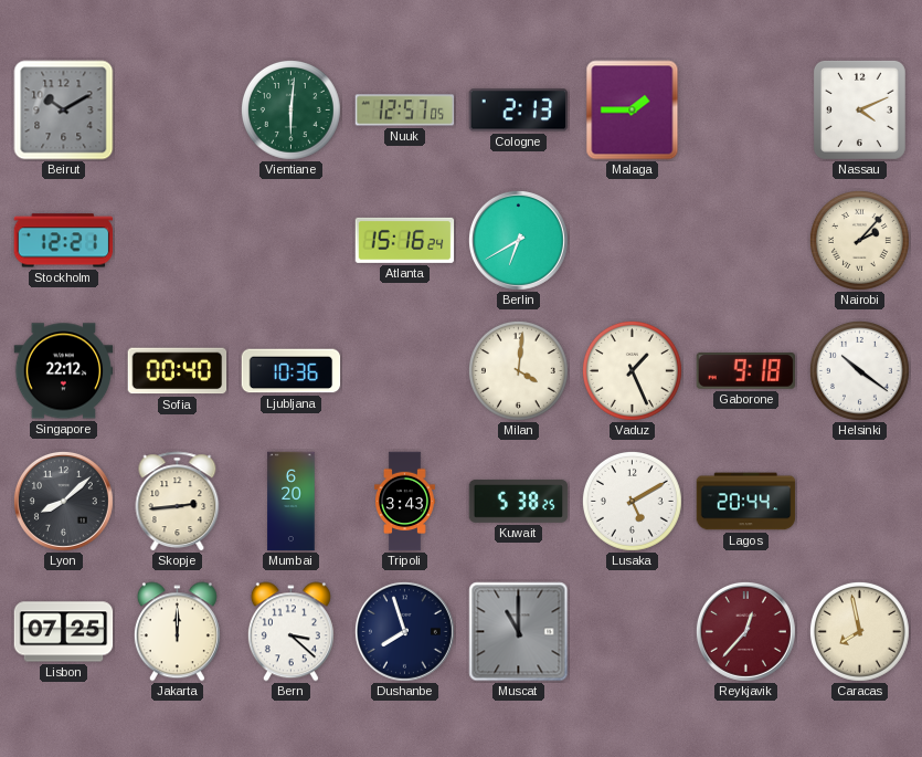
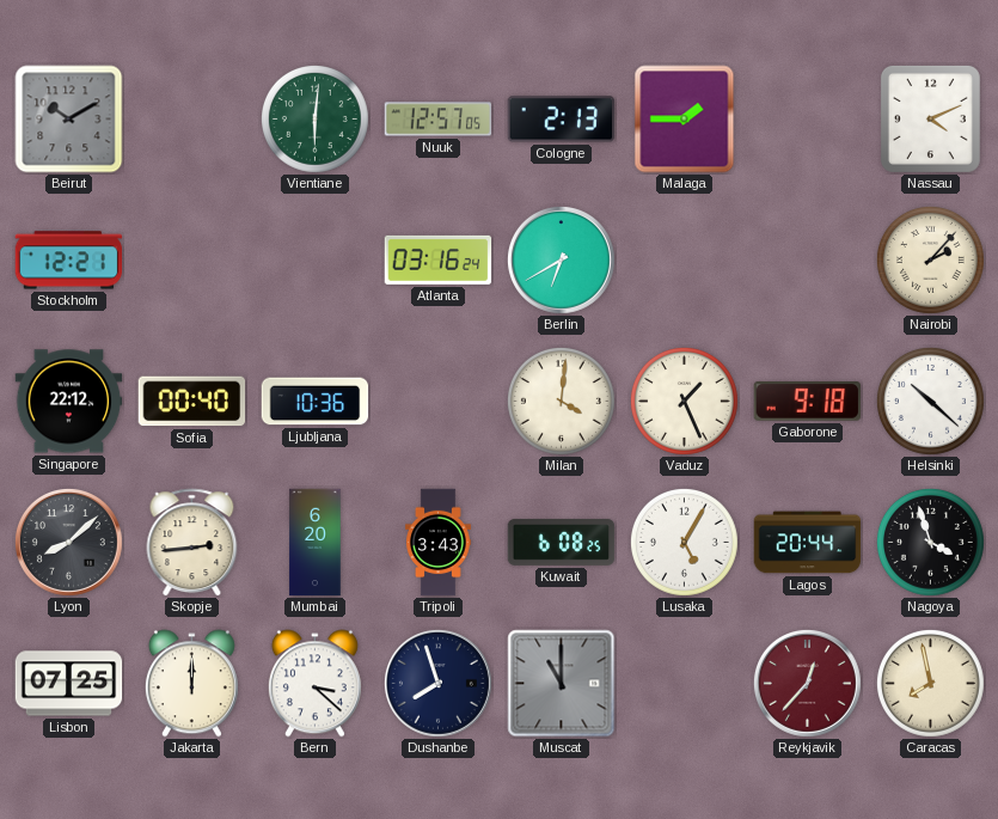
Atlanta: 15:16 -> 03:16
Helsinki: 10:21 -> 10:22
Kuwait: 5:38 -> 6:08
Lusaka: 5:10 -> 5:05
Nagoya: none -> 3:57
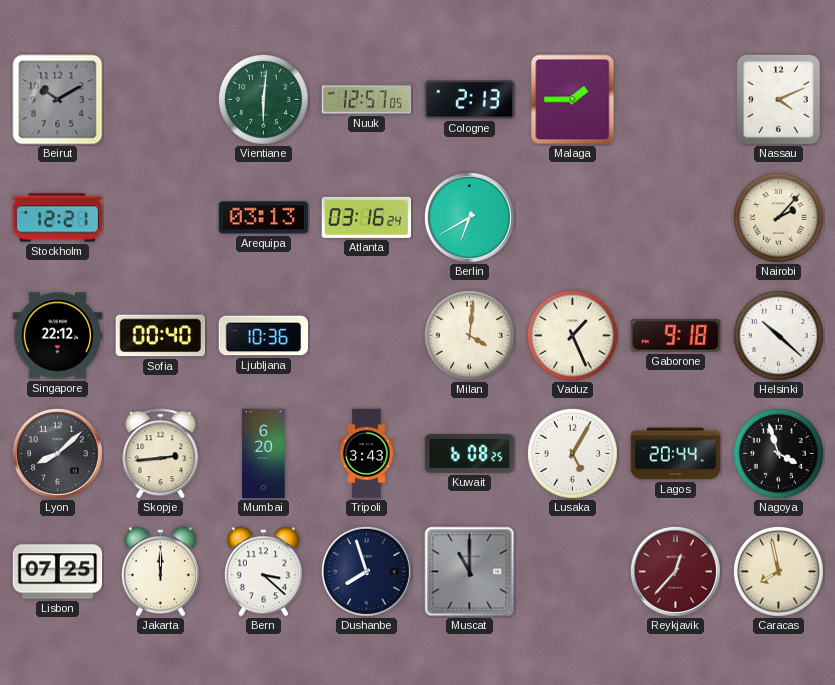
Arequipa: none -> 03:13
